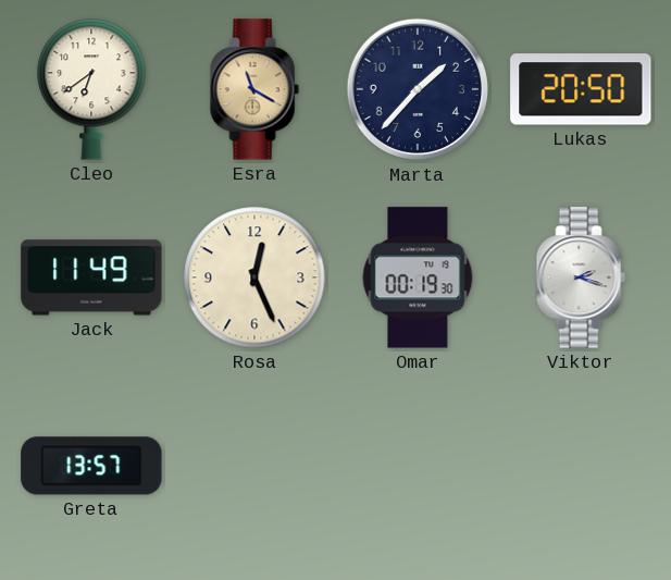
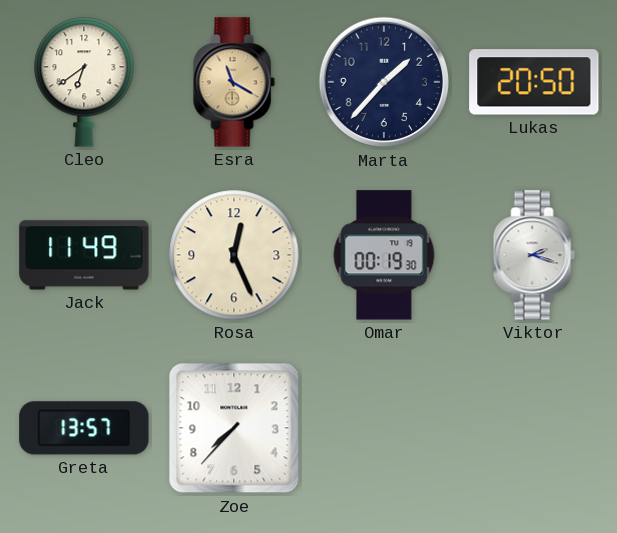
Zoe: none -> 7:37
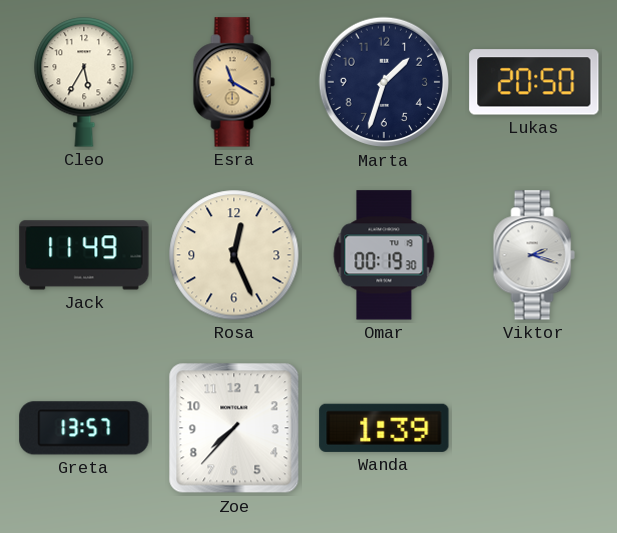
Cleo: 6:39 -> 5:35
Marta: 1:37 -> 1:33
Wanda: none -> 1:39
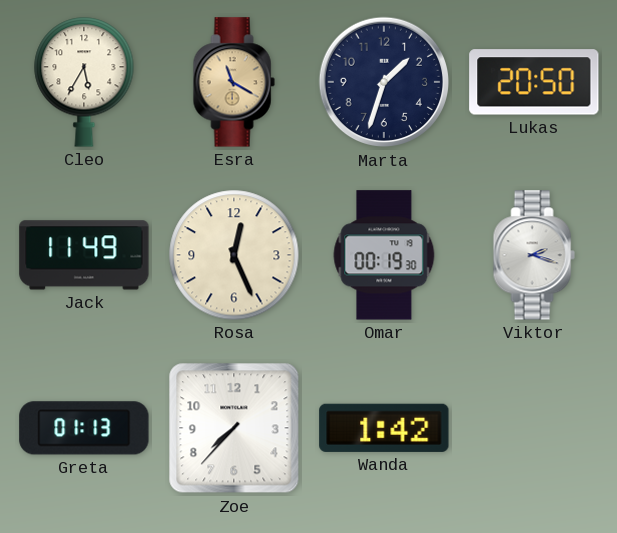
Greta: 13:57 -> 01:13
Wanda: 1:39 -> 1:42
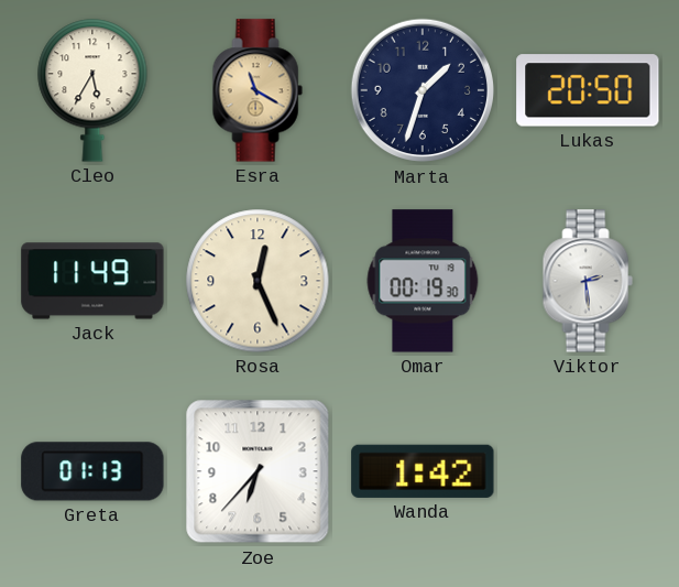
Viktor: 2:18 -> 2:29
Zoe: 7:37 -> 6:37
